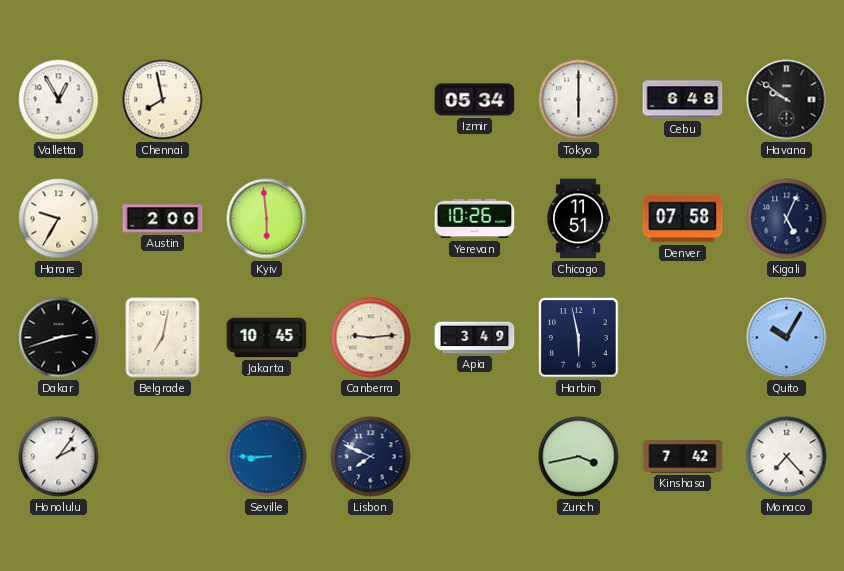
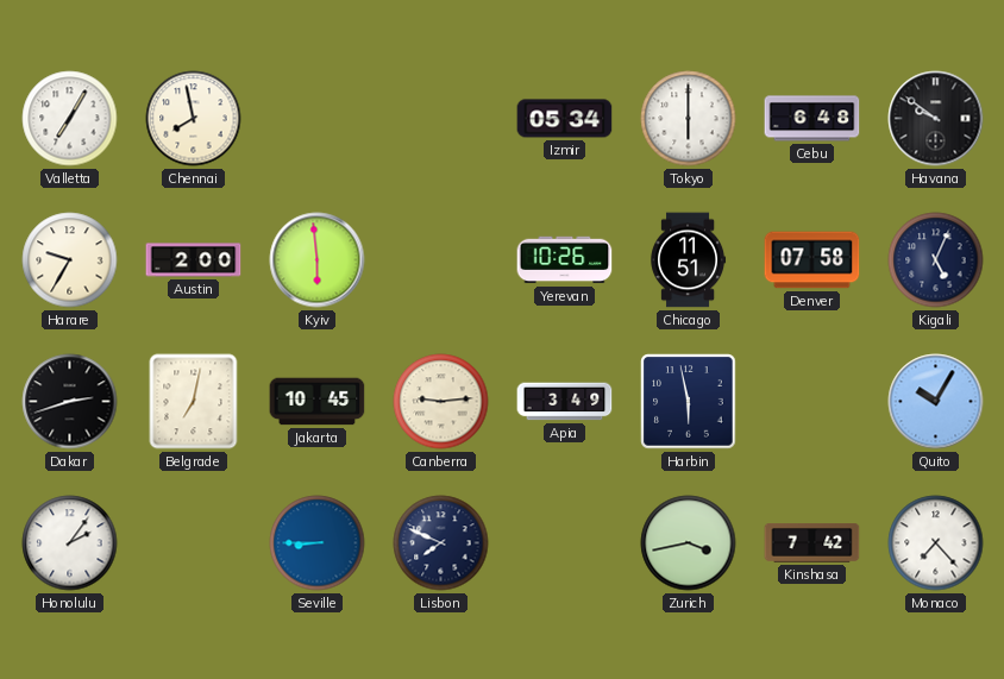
Valletta: 12:55 -> 7:05
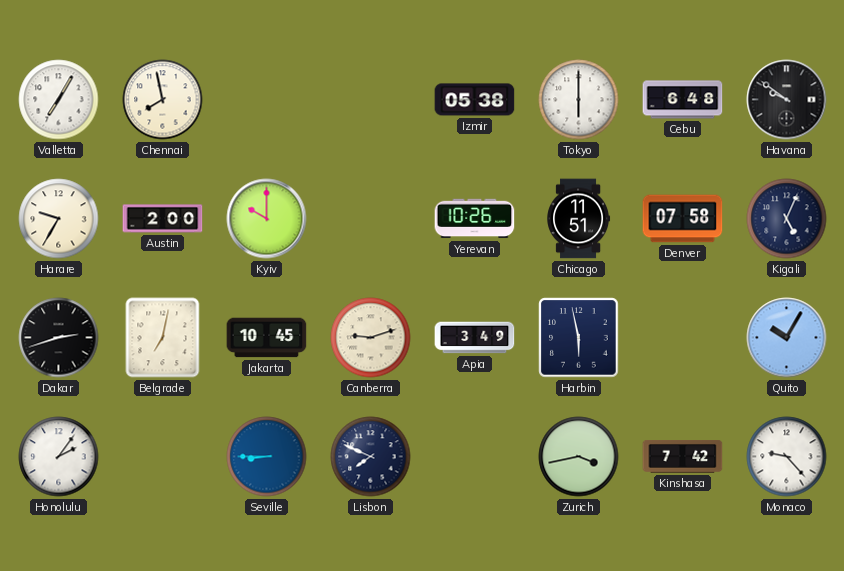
Izmir: 05:34 -> 05:38
Kyiv: 5:59 -> 10:00
Canberra: 9:14 -> 9:12
Monaco: 7:23 -> 9:23
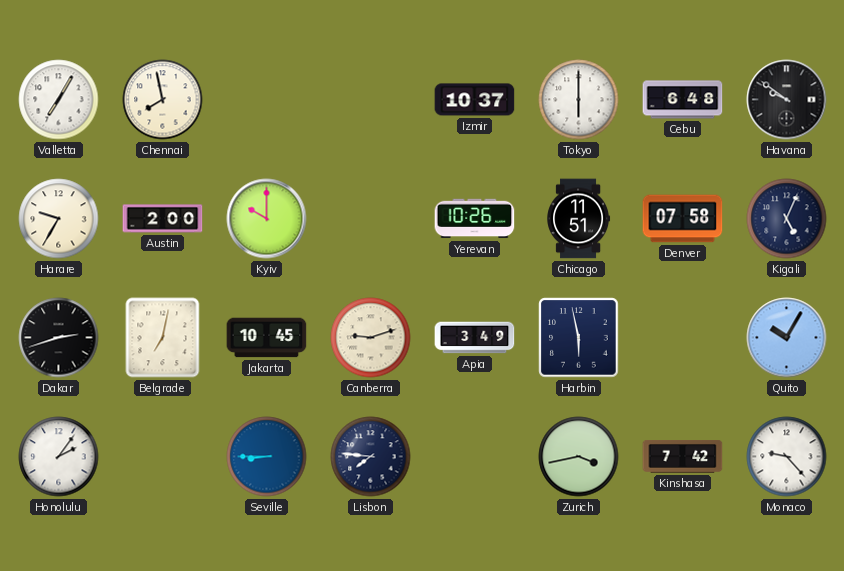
Izmir: 05:38 -> 10:37
Lisbon: 7:49 -> 7:46
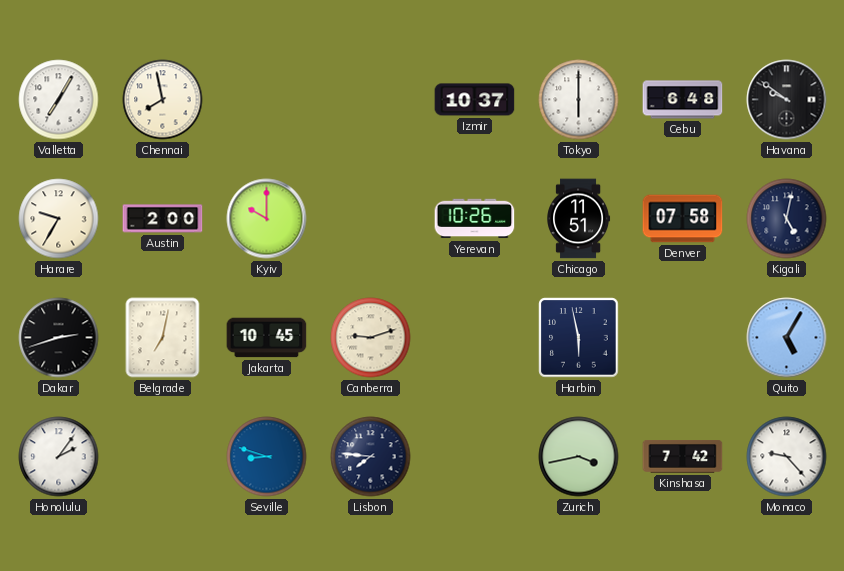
Kigali: 5:04 -> 5:02
Apia: 3:49 -> none
Quito: 10:05 -> 5:05
Seville: 8:45 -> 8:48
